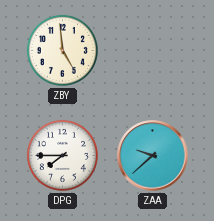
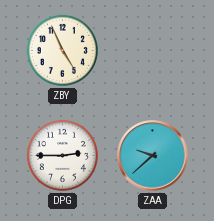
ZBY: 4:59 -> 4:56
DPG: 7:45 -> 2:45
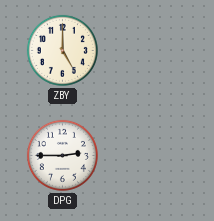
ZBY: 4:56 -> 5:00
ZAA: 9:38 -> none
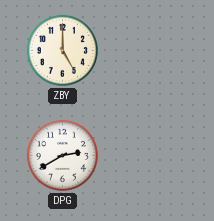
DPG: 2:45 -> 2:40
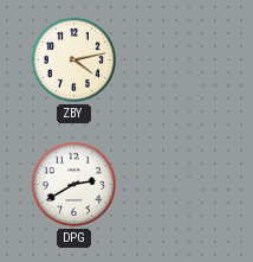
ZBY: 5:00 -> 4:13
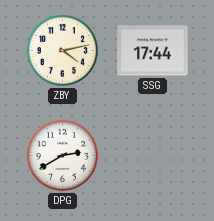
SSG: none -> 17:44
